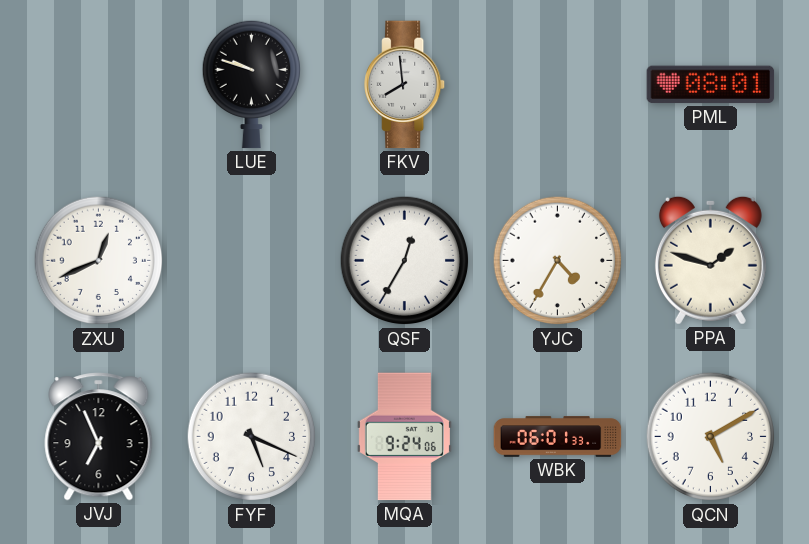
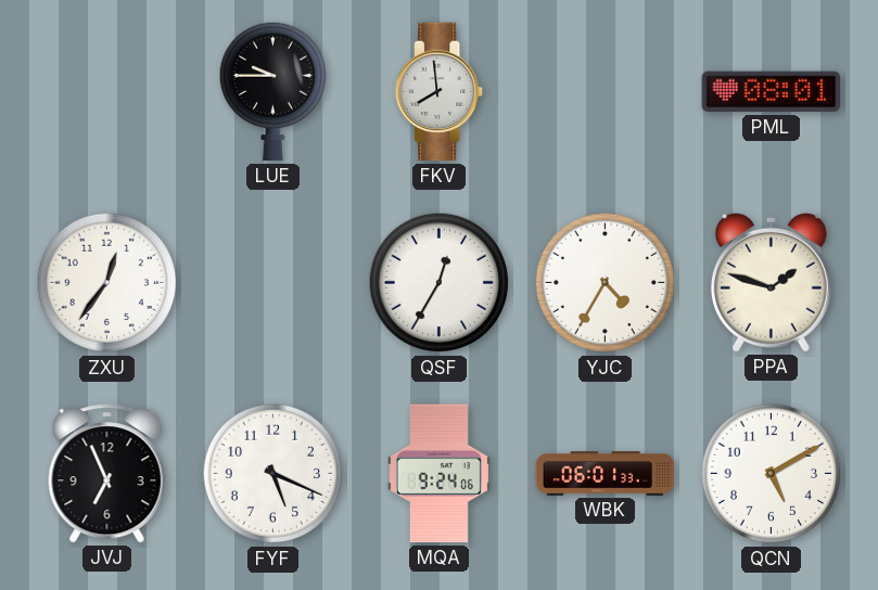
LUE: 9:48 -> 9:45
ZXU: 12:41 -> 12:36
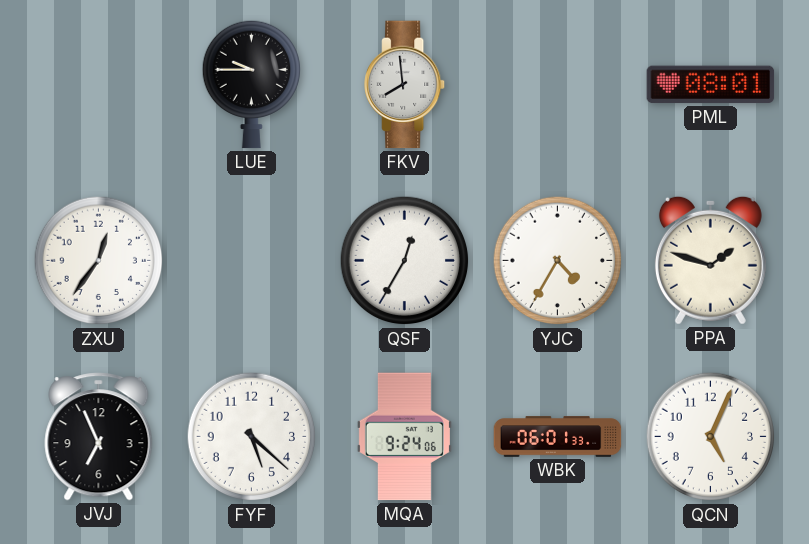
FYF: 5:19 -> 5:22
QCN: 5:10 -> 5:04
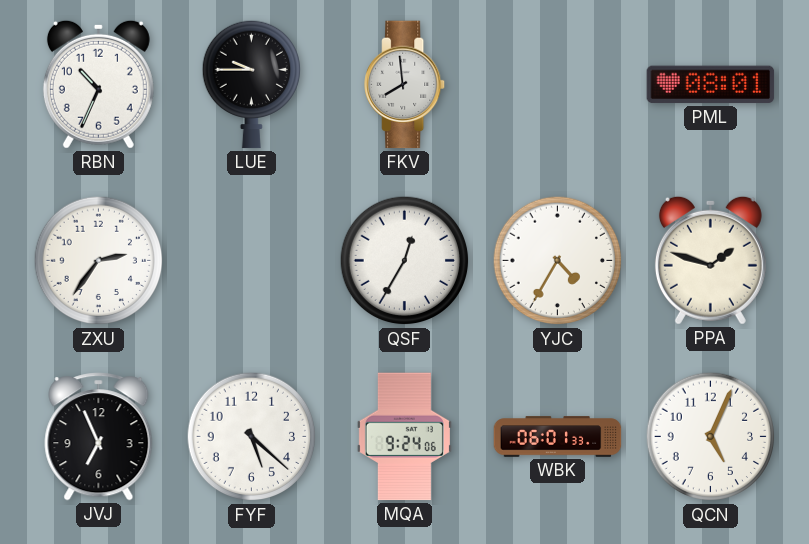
RBN: none -> 10:34
ZXU: 12:36 -> 2:36
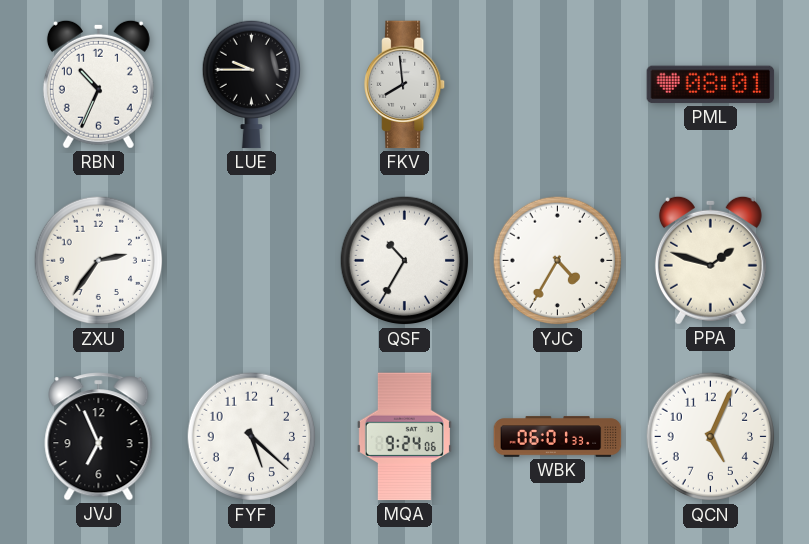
QSF: 12:35 -> 10:35
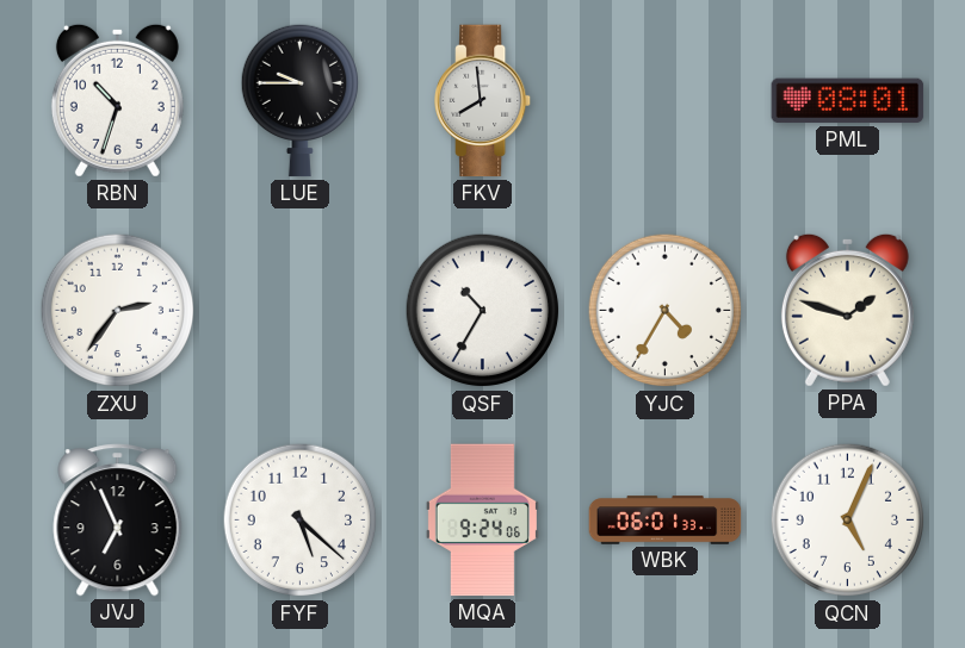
RBN: 10:34 -> 10:33
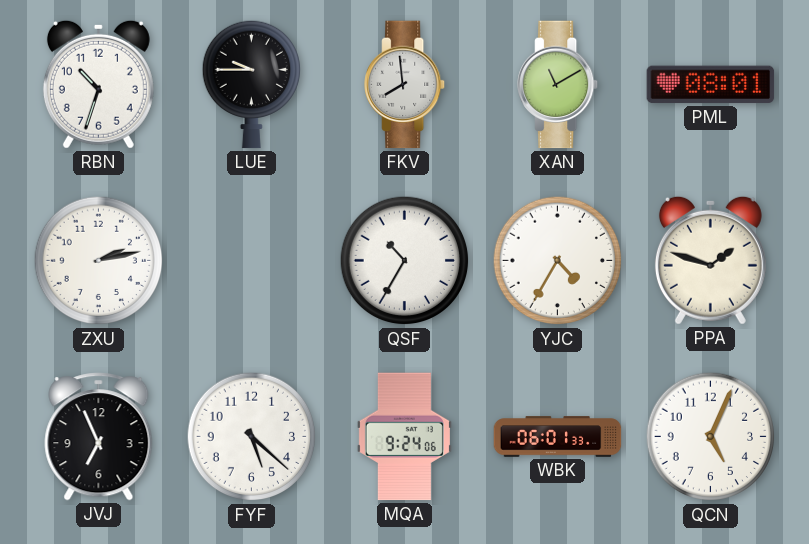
XAN: none -> 11:10
ZXU: 2:36 -> 2:13
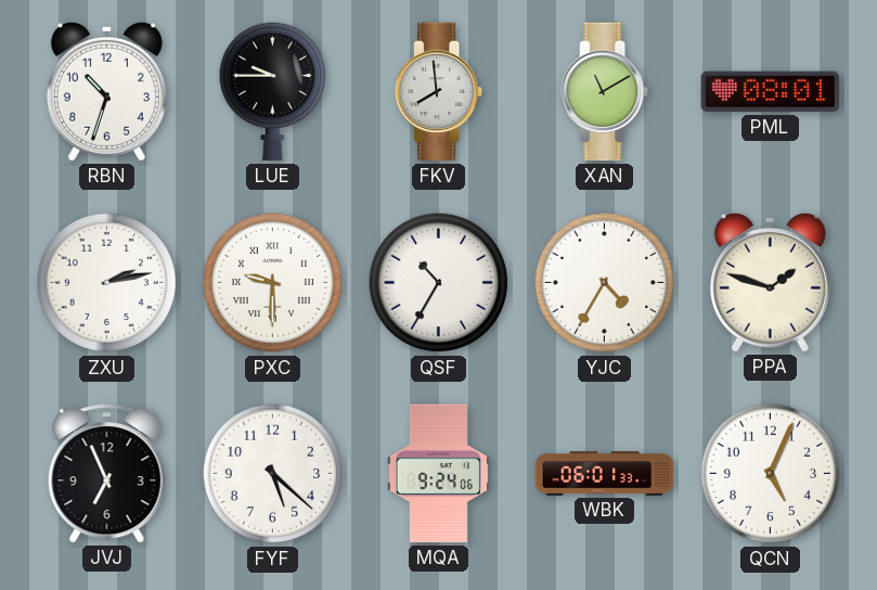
PXC: none -> 9:30
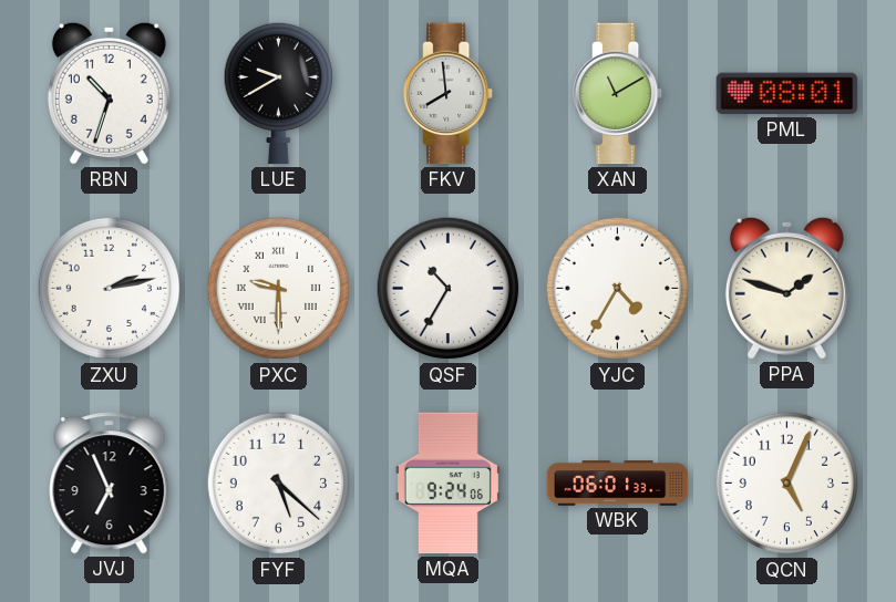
LUE: 9:45 -> 9:40
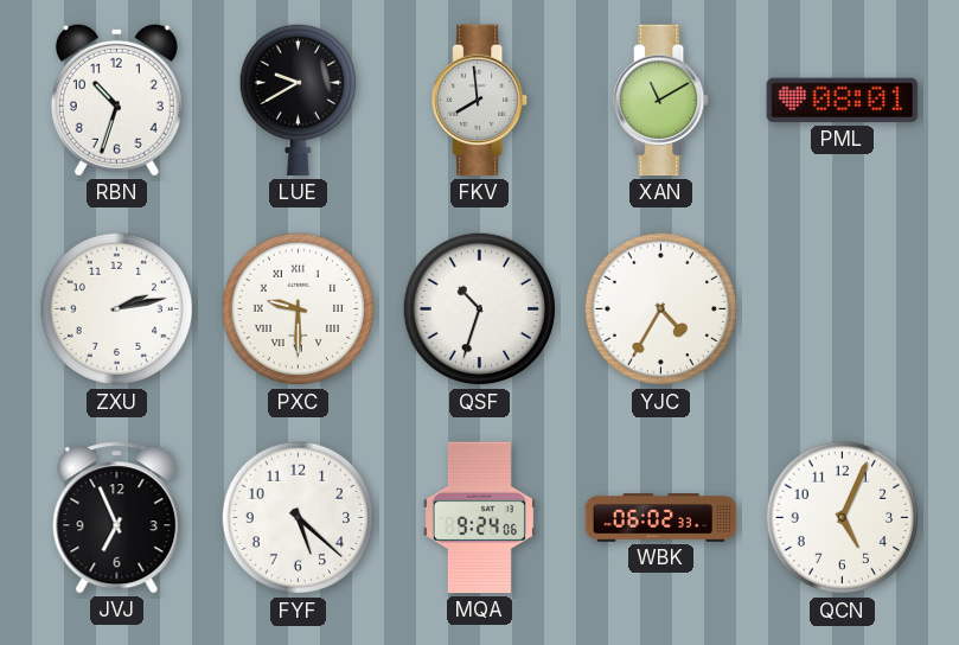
QSF: 10:35 -> 10:33
PPA: 1:48 -> none
WBK: 06:01 -> 06:02
